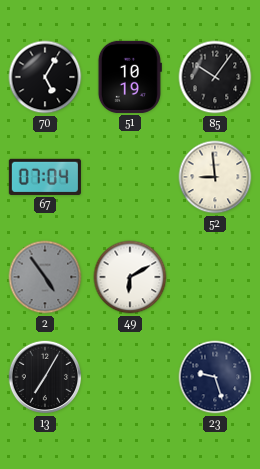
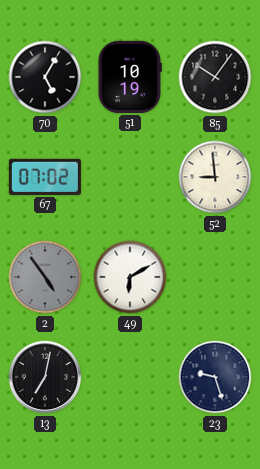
67: 07:04 -> 07:02
13: 7:05 -> 7:02
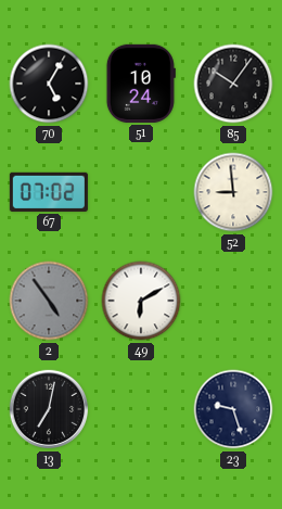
51: 10:19 -> 10:24
